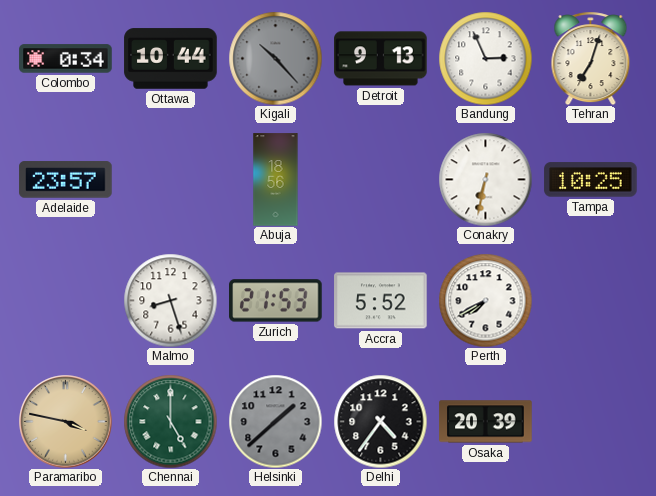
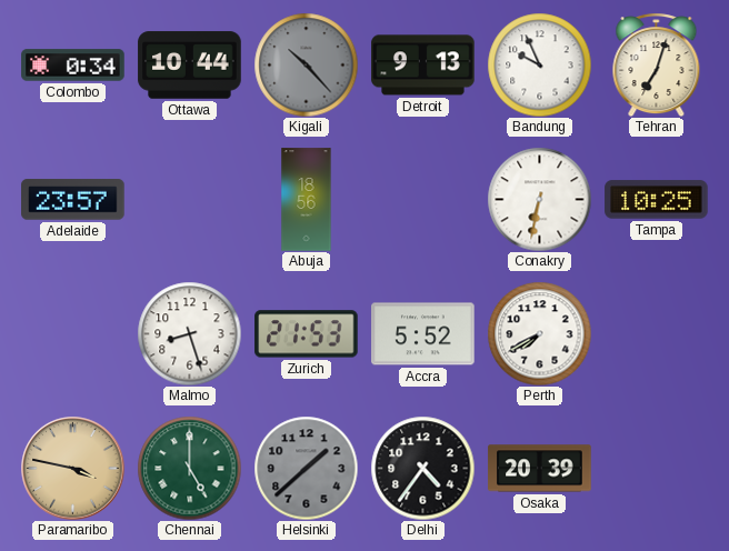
Bandung: 2:56 -> 9:56
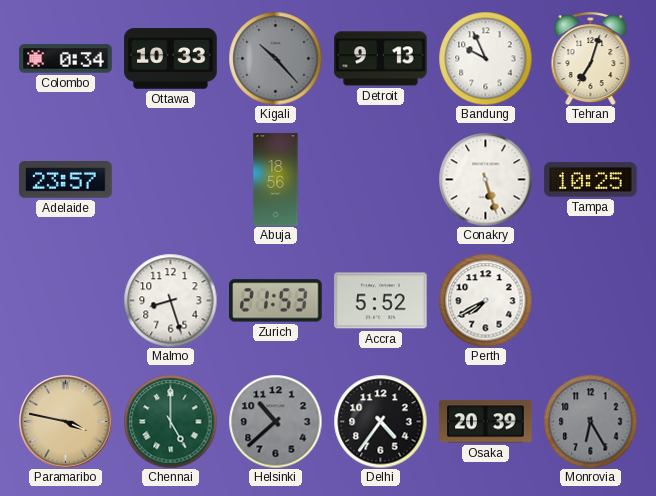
Ottawa: 10:44 -> 10:33
Conakry: 6:32 -> 5:27
Helsinki: 1:38 -> 10:38
Monrovia: none -> 6:25
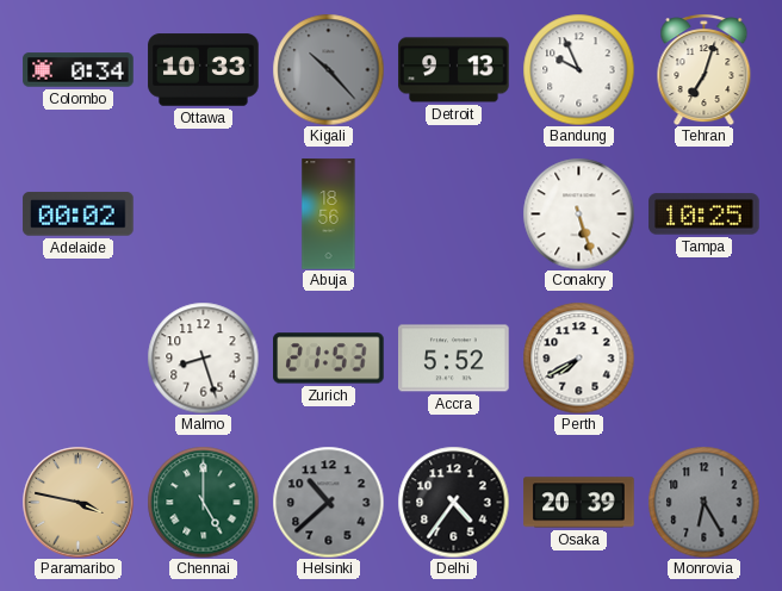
Adelaide: 23:57 -> 00:02
